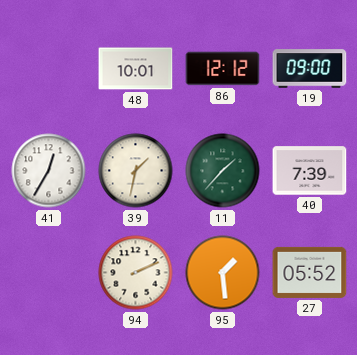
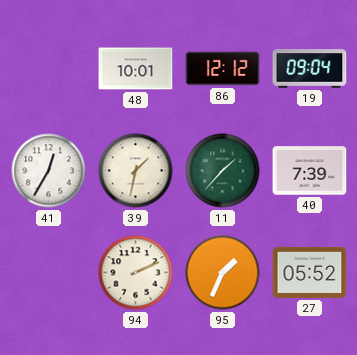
19: 09:00 -> 09:04
95: 1:29 -> 1:34
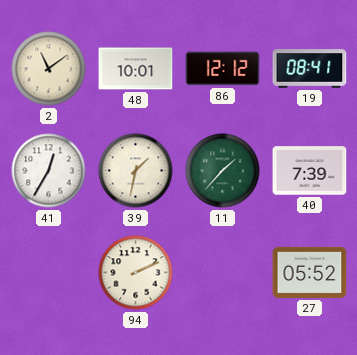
2: none -> 11:09
19: 09:04 -> 08:41
95: 1:34 -> none
